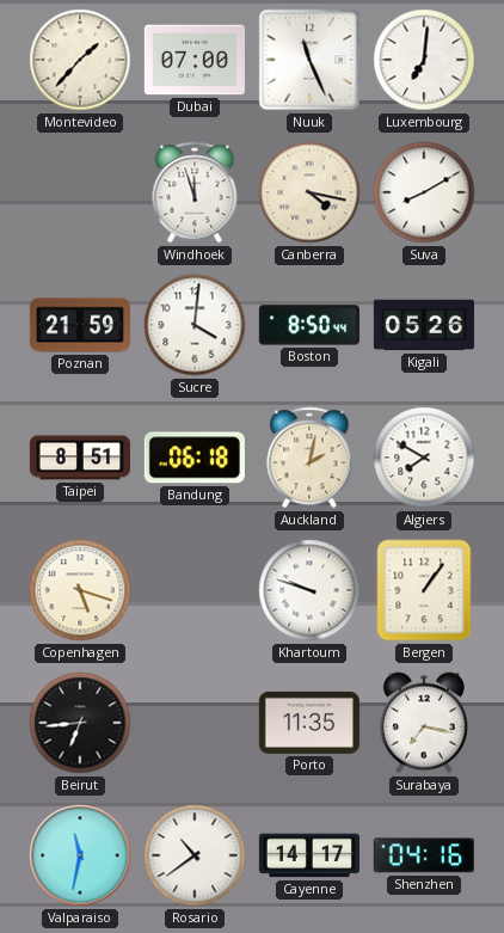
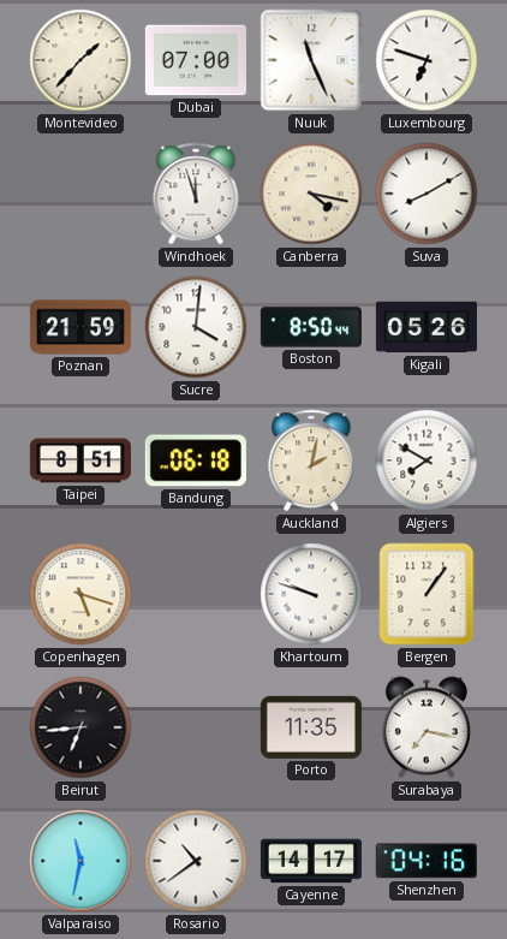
Luxembourg: 7:01 -> 6:48
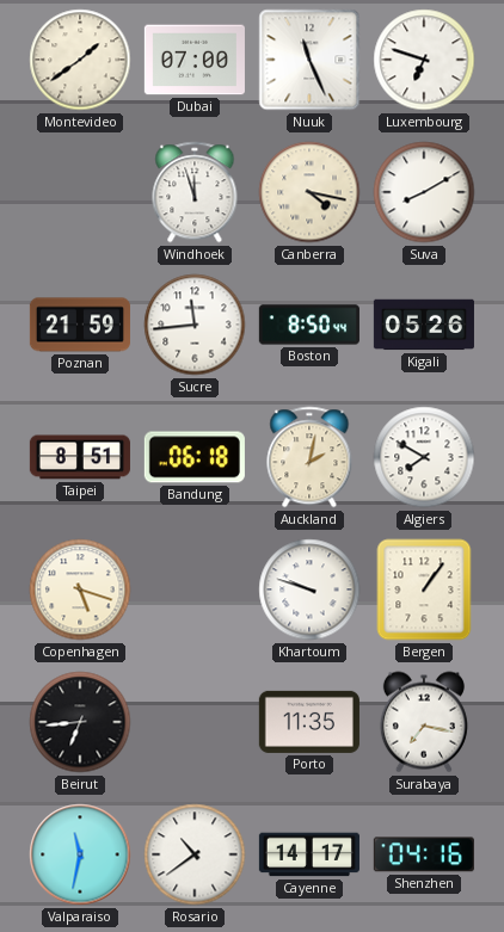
Montevideo: 1:37 -> 1:39
Sucre: 4:01 -> 11:44
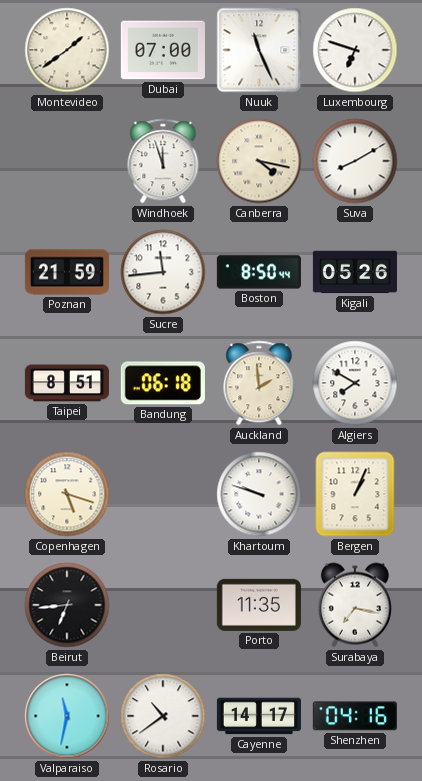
Auckland: 2:02 -> 1:59
Bergen: 1:06 -> 1:04
